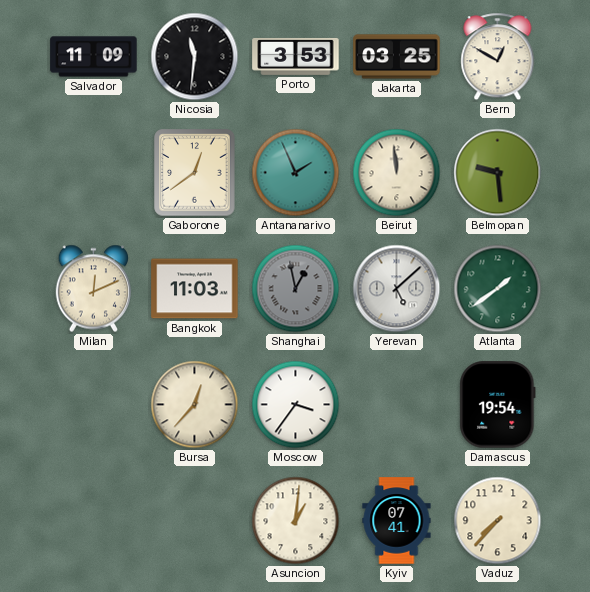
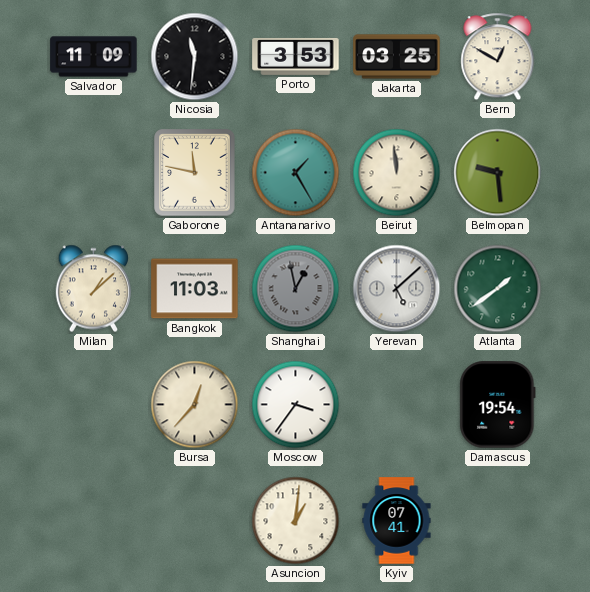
Gaborone: 12:39 -> 11:47
Antananarivo: 1:56 -> 1:25
Milan: 12:11 -> 1:08
Vaduz: 7:37 -> none
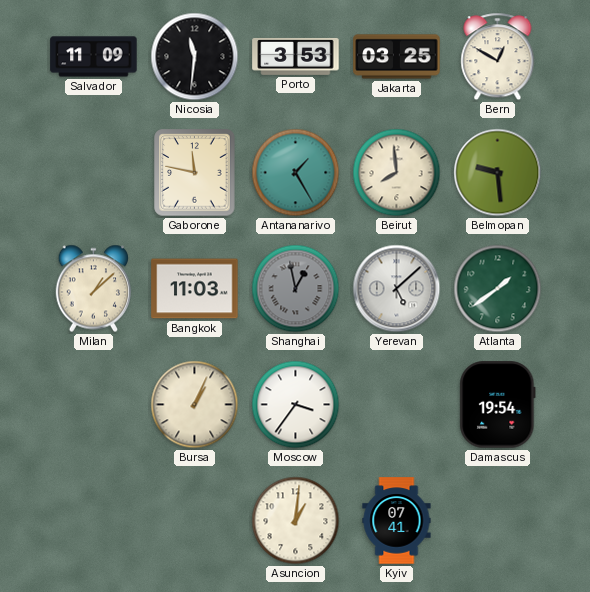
Beirut: 11:59 -> 7:59
Bursa: 12:37 -> 1:04
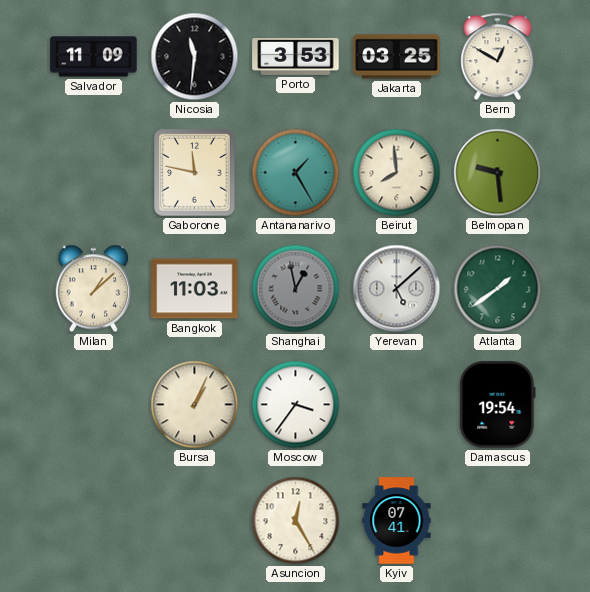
Asuncion: 1:01 -> 12:25
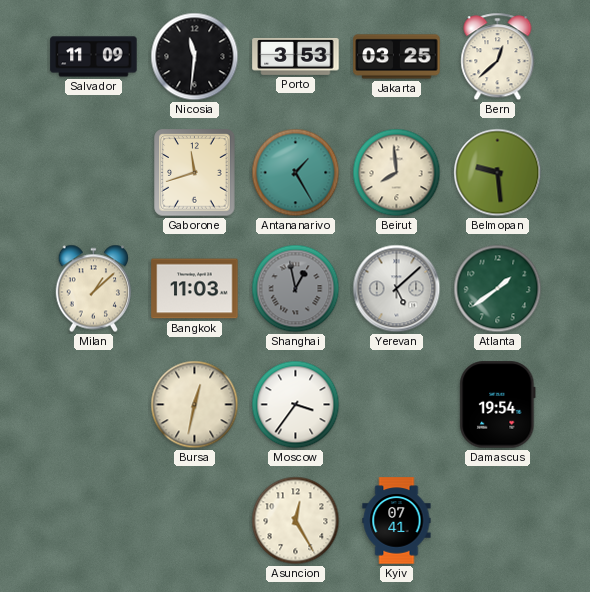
Bern: 12:50 -> 12:38
Gaborone: 11:47 -> 11:42
Bursa: 1:04 -> 12:32
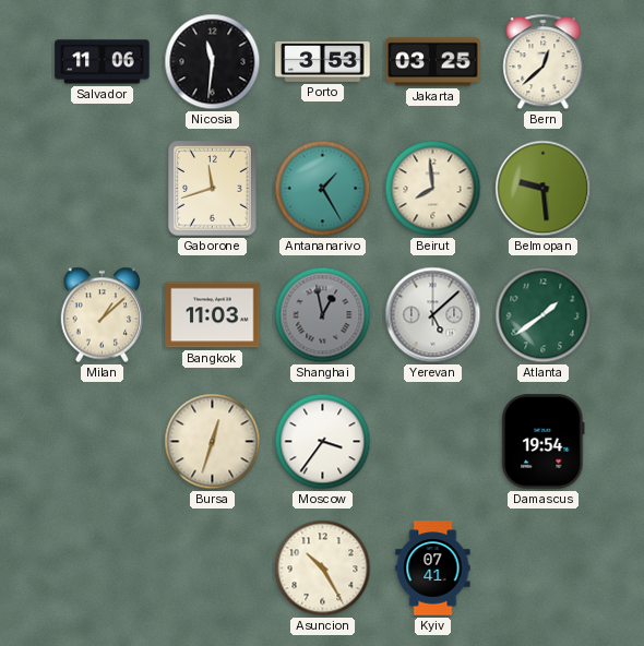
Salvador: 11:09 -> 11:06
Bursa: 12:32 -> 12:33
Asuncion: 12:25 -> 10:25
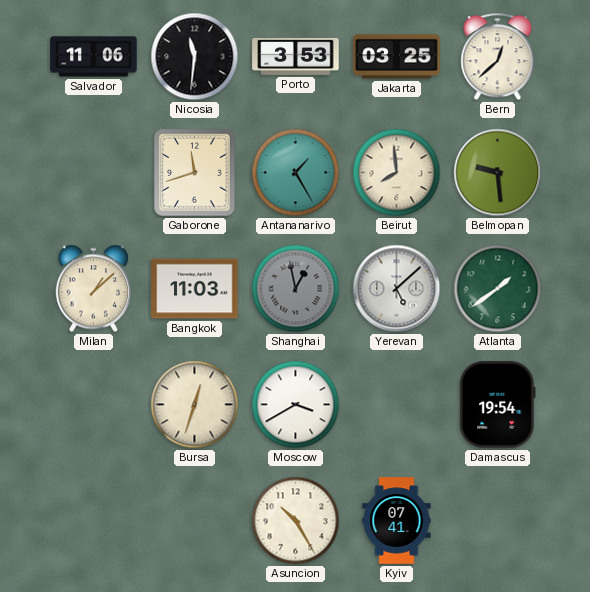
Moscow: 3:36 -> 3:40
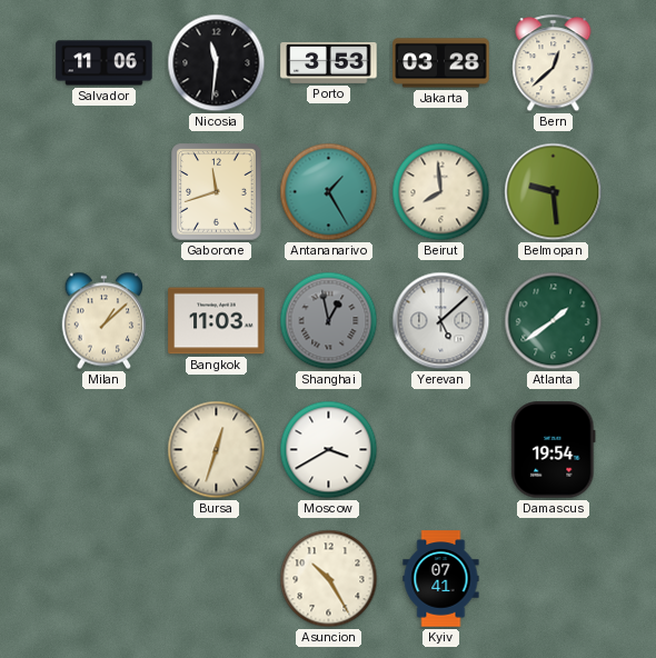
Jakarta: 03:25 -> 03:28
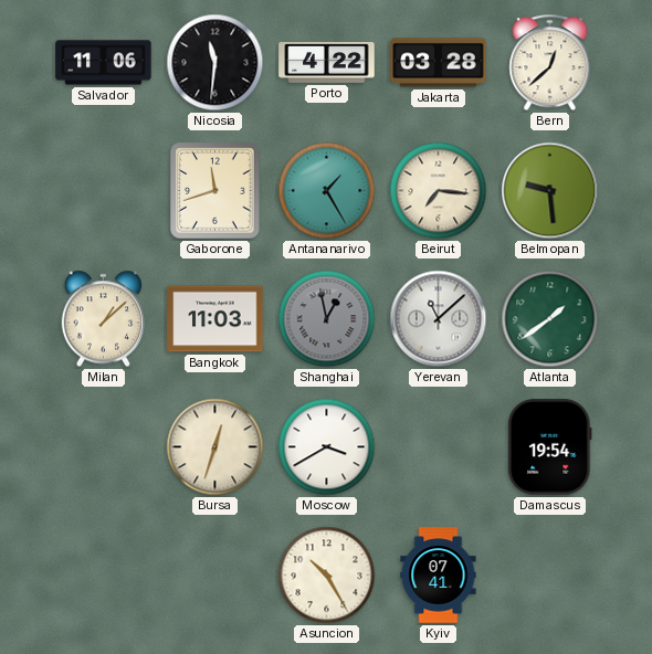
Porto: 3:53 -> 4:22
Beirut: 7:59 -> 7:16
Yerevan: 5:08 -> 11:08
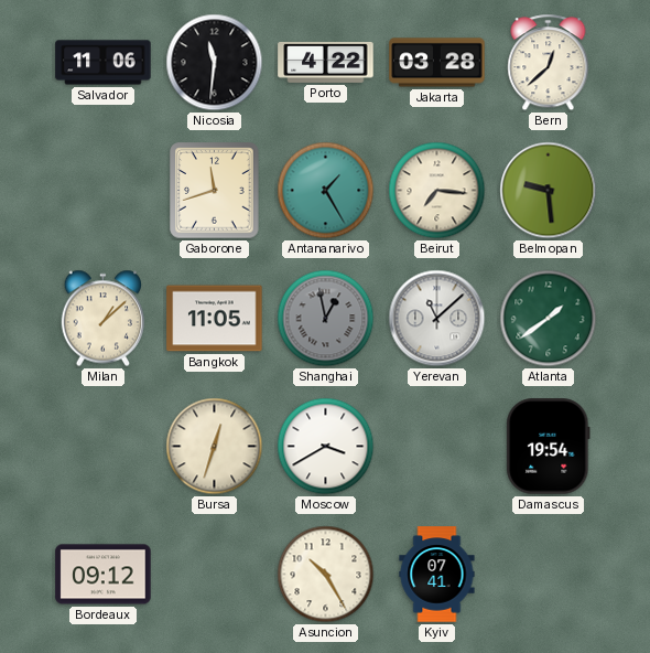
Bangkok: 11:03 -> 11:05
Bordeaux: none -> 09:12
